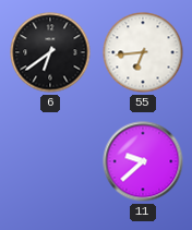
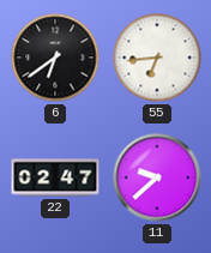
22: none -> 02:47
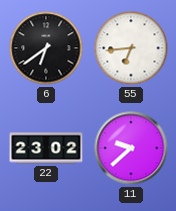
22: 02:47 -> 23:02
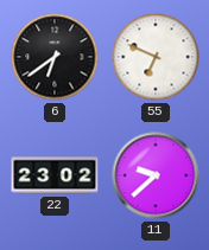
55: 6:44 -> 6:49
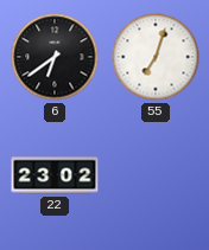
55: 6:49 -> 7:03
11: 9:38 -> none
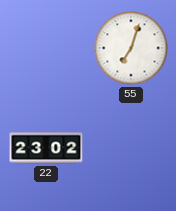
6: 6:39 -> none
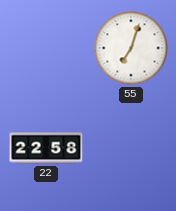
22: 23:02 -> 22:58
